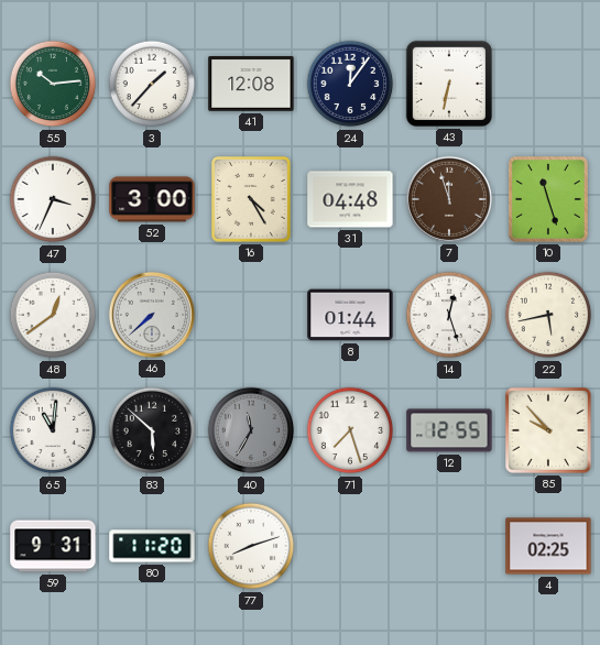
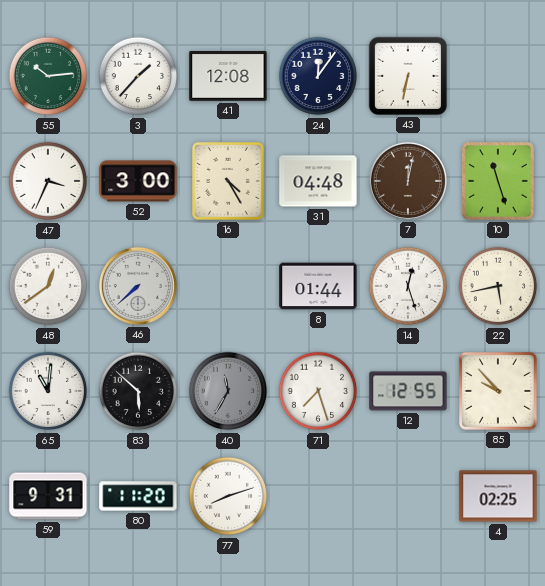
7: 11:57 -> 12:02
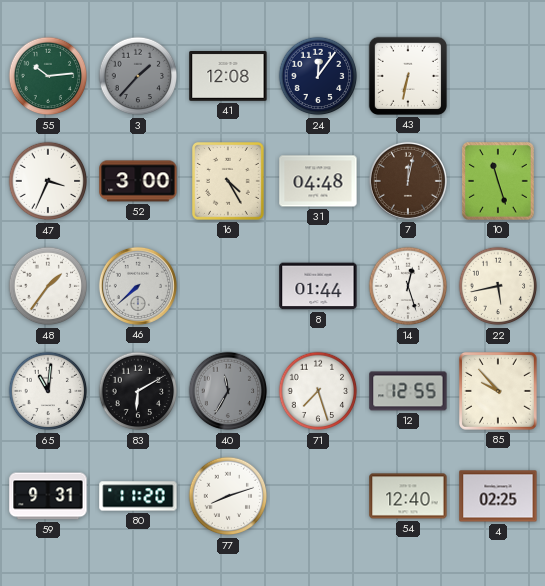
3 dial: white -> grey
48: 12:39 -> 1:36
83: 5:52 -> 6:10
54: none -> 12:40
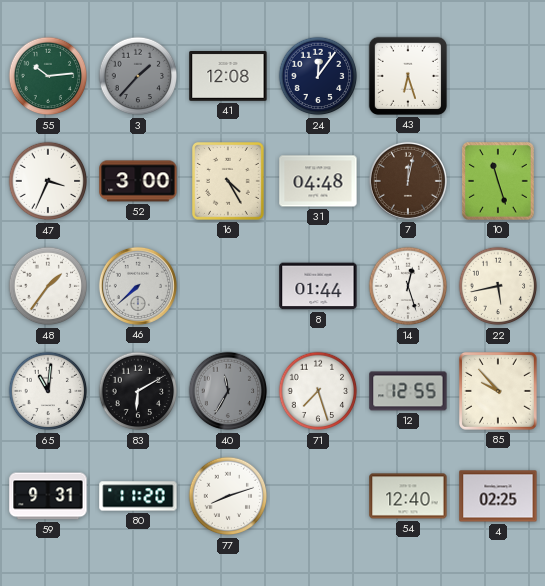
43: 6:32 -> 6:27
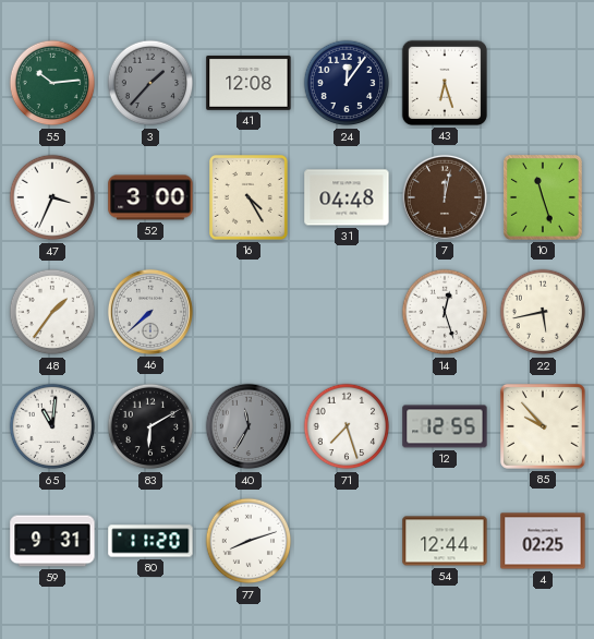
8: 01:44 -> none
54: 12:40 -> 12:44
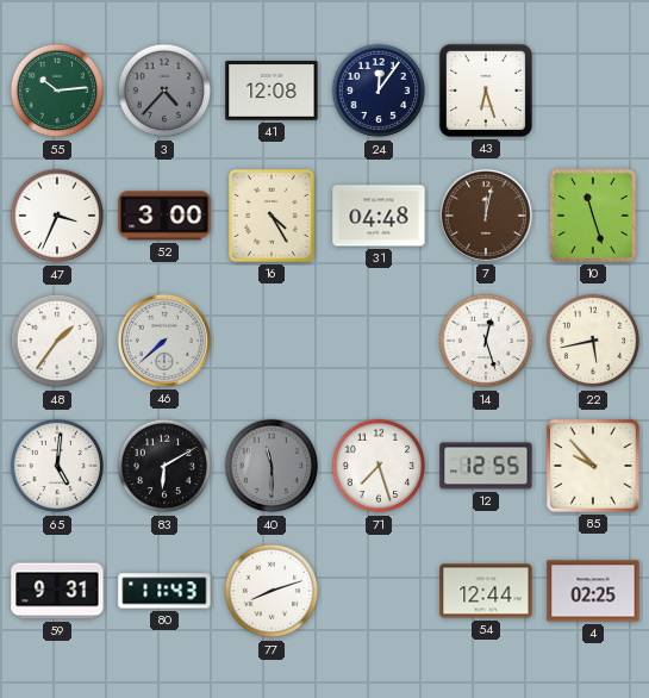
3: 1:37 -> 4:37
65: 11:01 -> 5:01
40: 11:35 -> 11:30
80: 11:20 -> 11:43
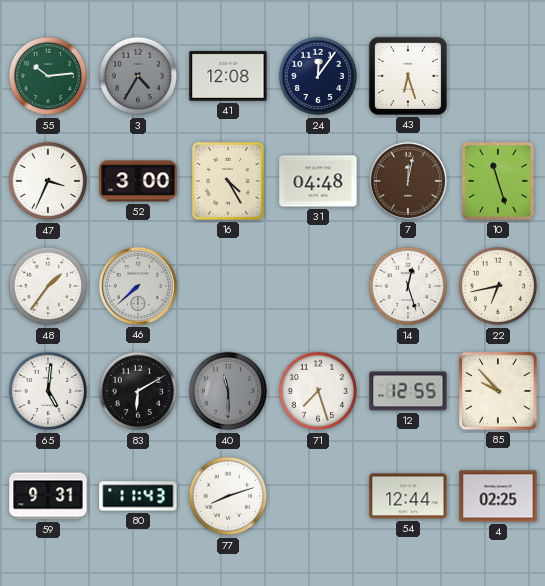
3: 4:37 -> 4:35
22: 5:43 -> 6:43
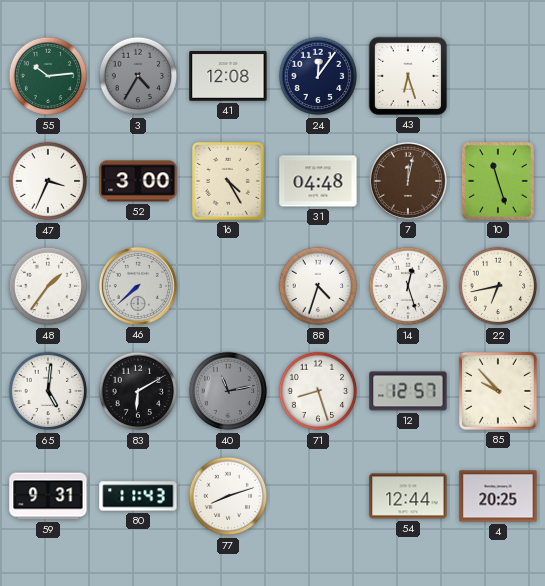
88: none -> 4:33
40: 11:30 -> 11:13
71: 7:27 -> 8:27
12: 12:55 -> 12:57
4: 02:25 -> 20:25
